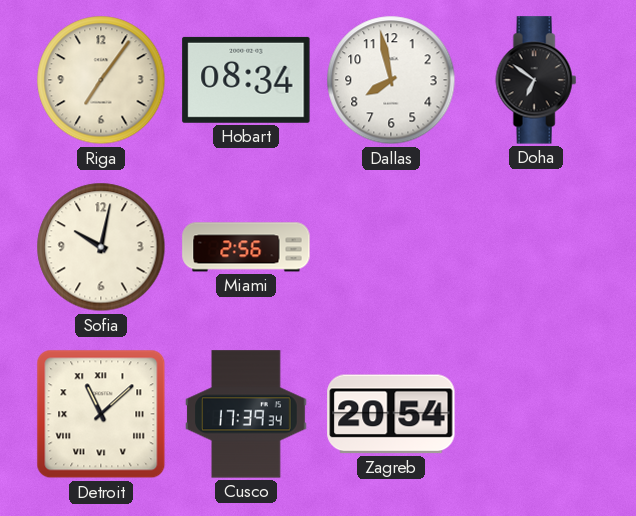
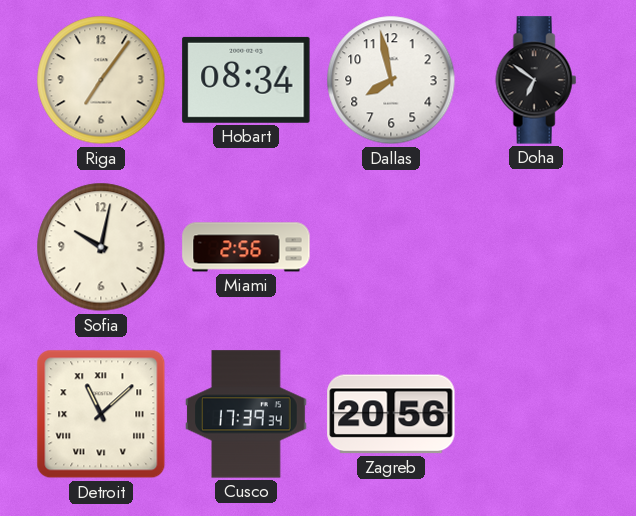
Zagreb: 20:54 -> 20:56
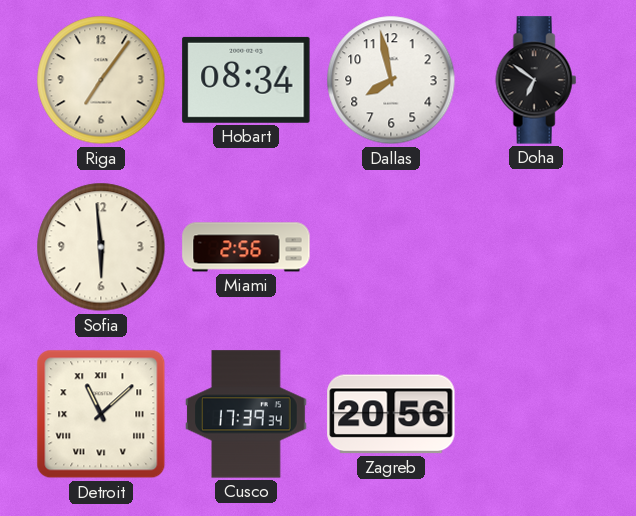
Sofia: 10:02 -> 5:59
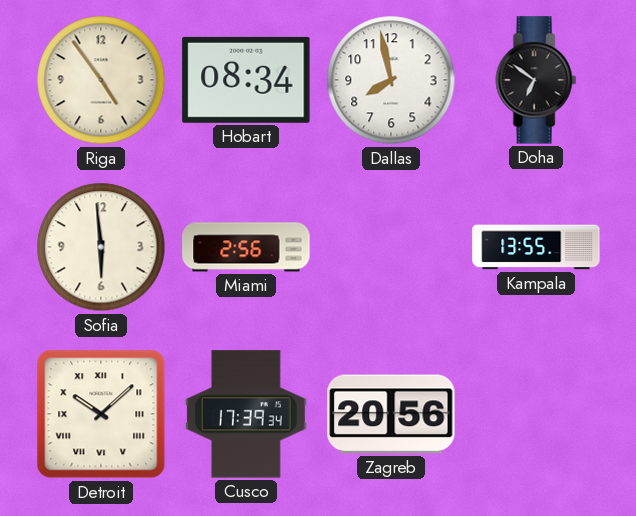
Riga: 7:06 -> 4:54
Kampala: none -> 13:55
Detroit: 11:08 -> 10:08
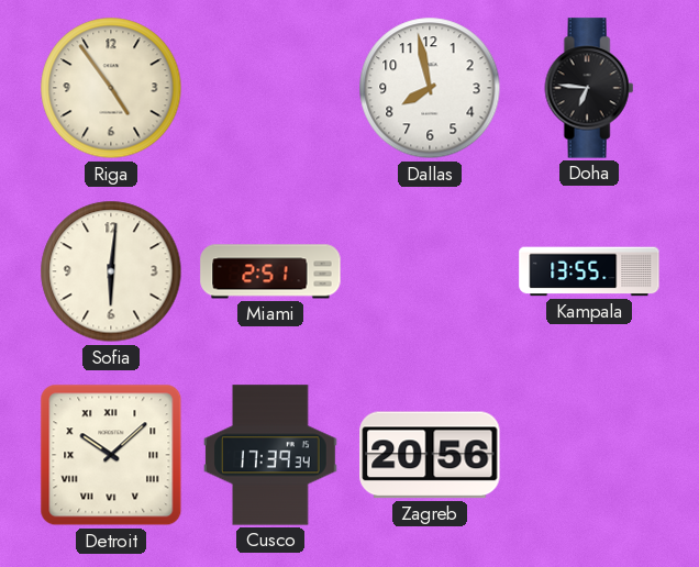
Hobart: 08:34 -> none
Doha: 6:51 -> 6:46
Sofia: 5:59 -> 6:01
Miami: 2:56 -> 2:51
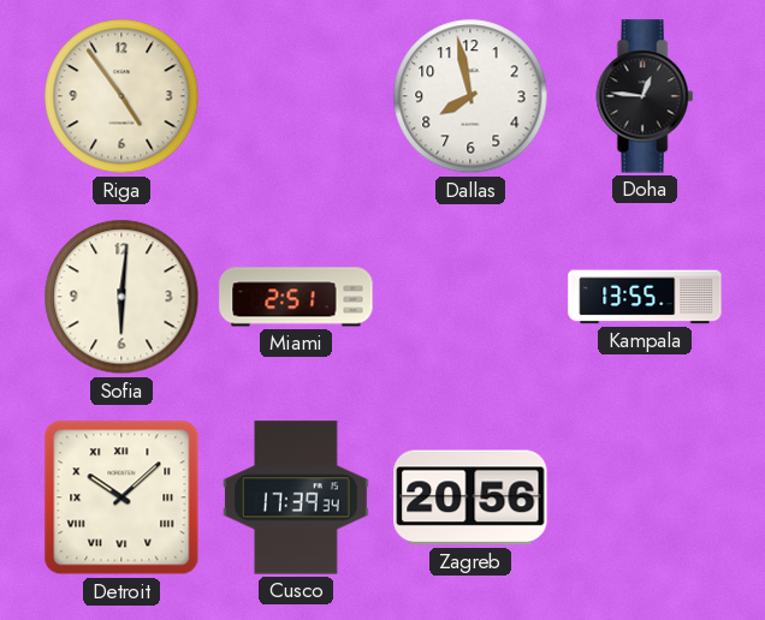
Doha: 6:46 -> 12:46
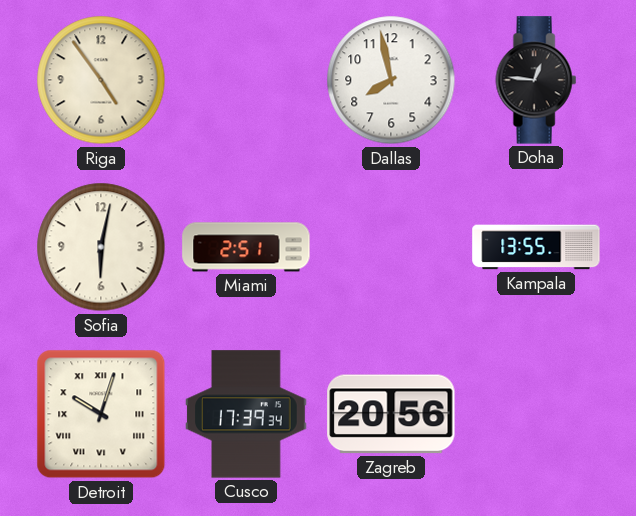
Sofia: 6:01 -> 6:02
Detroit: 10:08 -> 10:03
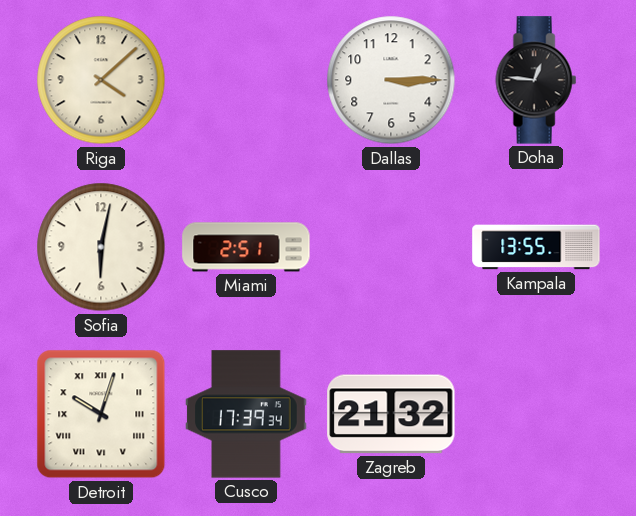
Riga: 4:54 -> 4:08
Dallas: 7:58 -> 3:15
Zagreb: 20:56 -> 21:32
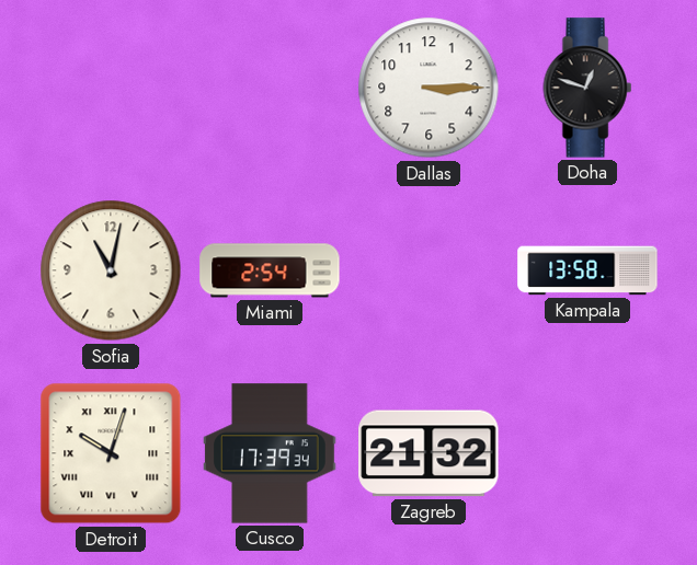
Riga: 4:08 -> none
Doha: 12:46 -> 12:48
Sofia: 6:02 -> 11:02
Miami: 2:51 -> 2:54
Kampala: 13:55 -> 13:58
